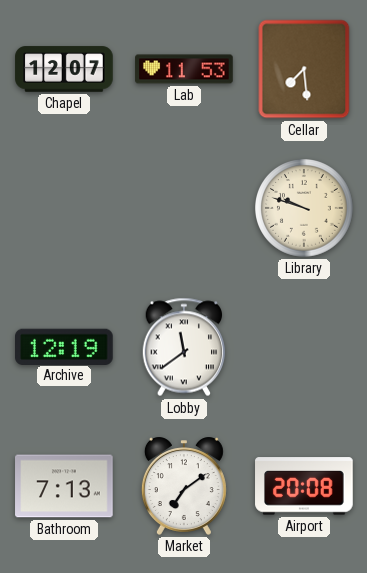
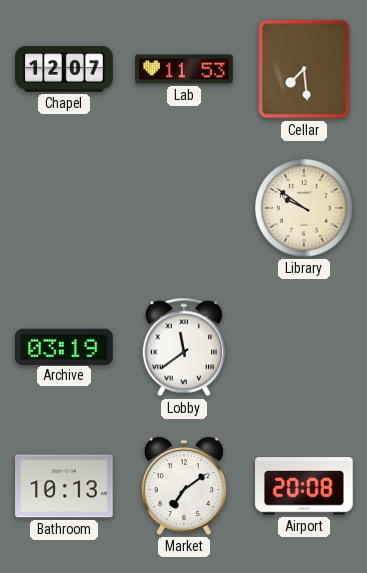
Library: 9:48 -> 9:51
Archive: 12:19 -> 03:19
Bathroom: 7:13 -> 10:13
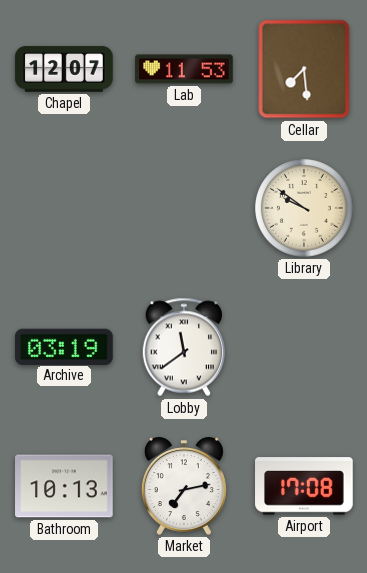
Market: 7:09 -> 7:13
Airport: 20:08 -> 17:08
